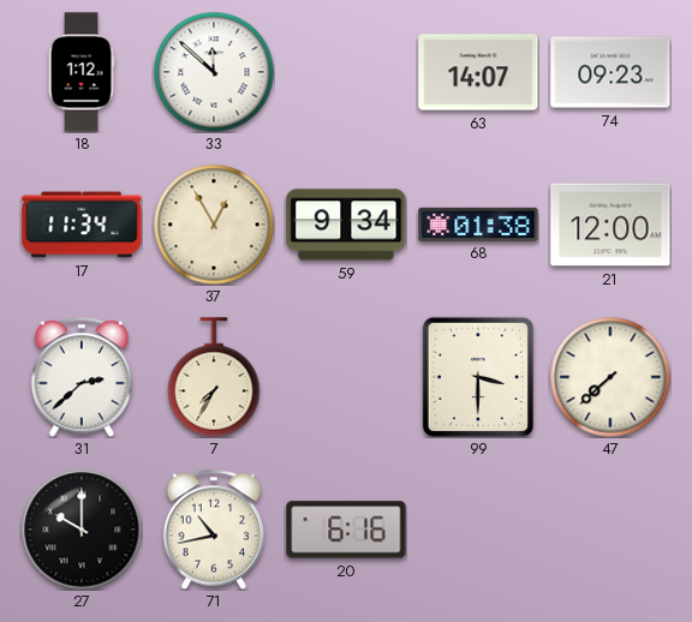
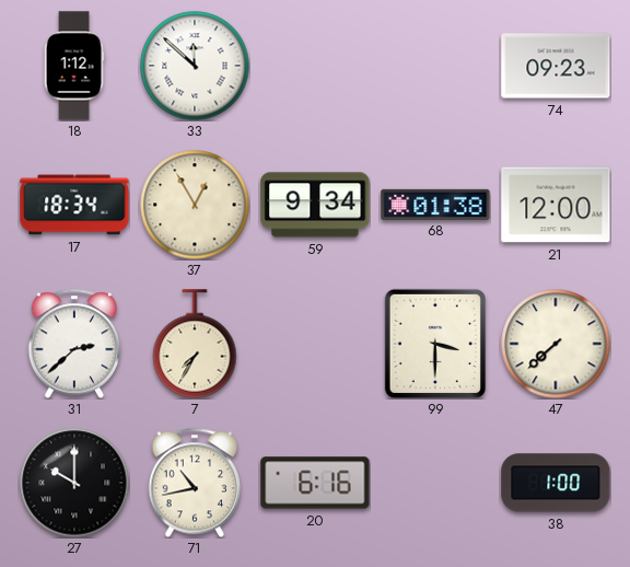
63: 14:07 -> none
17: 11:34 -> 18:34
38: none -> 1:00
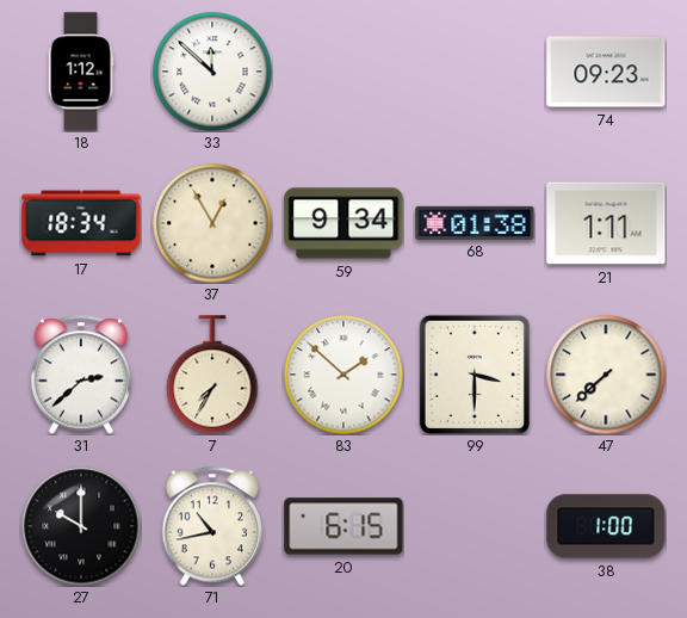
21: 12:00 -> 1:11
83: none -> 1:52
20: 6:16 -> 6:15
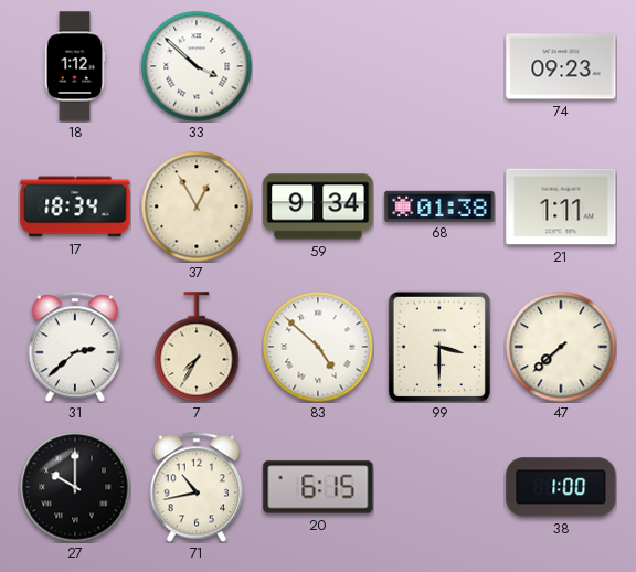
33: 11:52 -> 3:52
83: 1:52 -> 4:52
